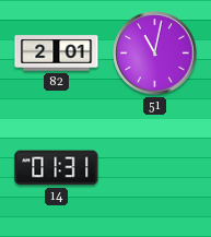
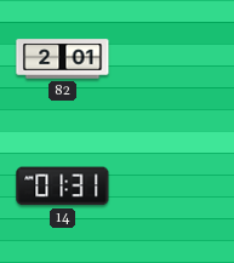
51: 11:02 -> none
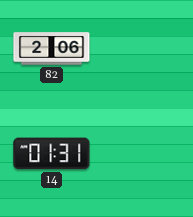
82: 2:01 -> 2:06
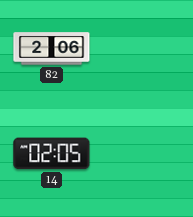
14: 01:31 -> 02:05
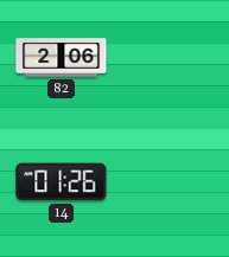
14: 02:05 -> 01:26
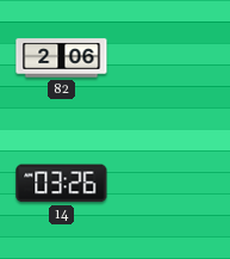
14: 01:26 -> 03:26
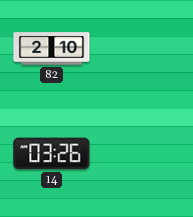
82: 2:06 -> 2:10
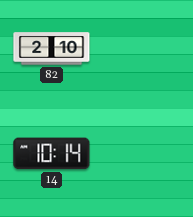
14: 03:26 -> 10:14
